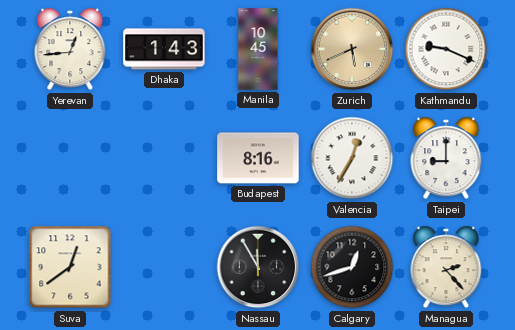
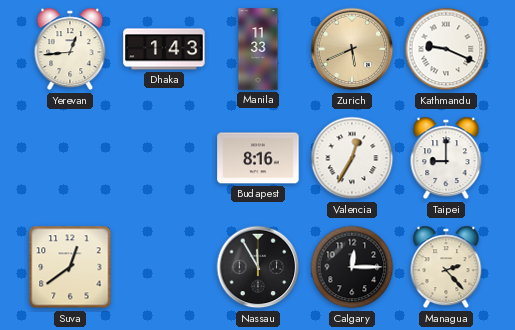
Manila: 10:45 -> 11:33
Calgary: 12:42 -> 12:15
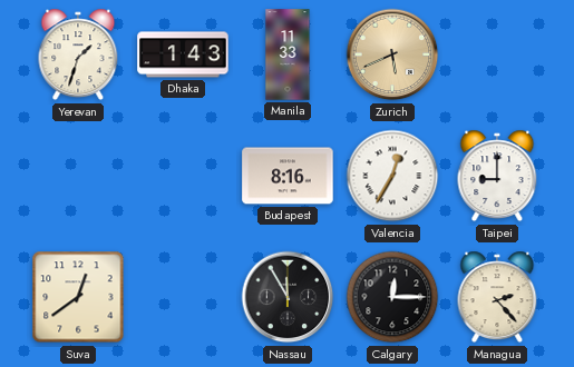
Yerevan: 12:44 -> 1:33
Kathmandu: 9:19 -> none
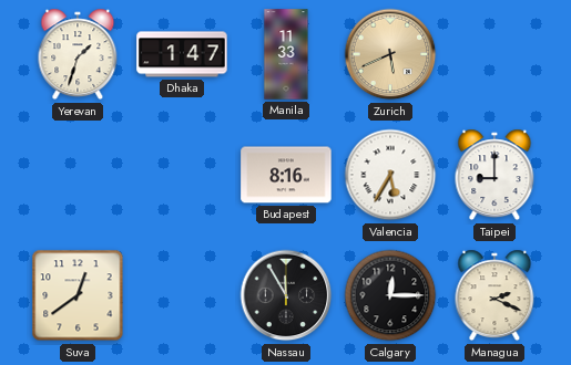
Dhaka: 1:43 -> 1:47
Valencia: 12:35 -> 5:35
Managua: 2:23 -> 2:19
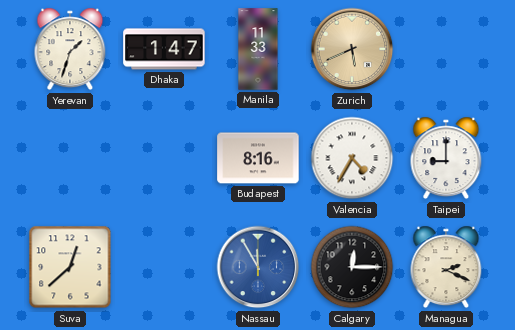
Valencia: 5:35 -> 4:35
Suva: 12:39 -> 12:38
Nassau dial: black -> blue
